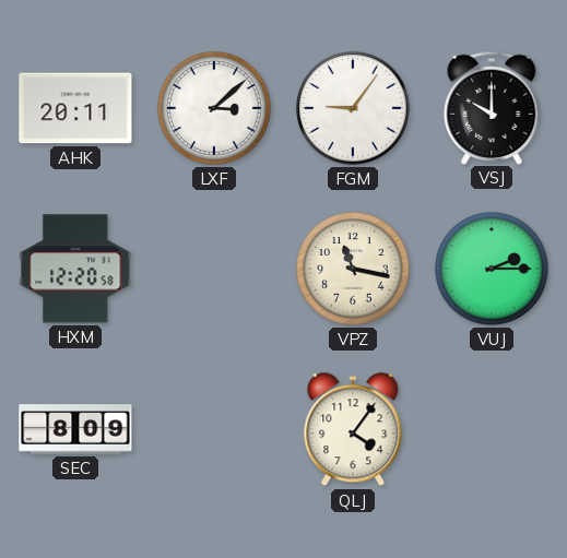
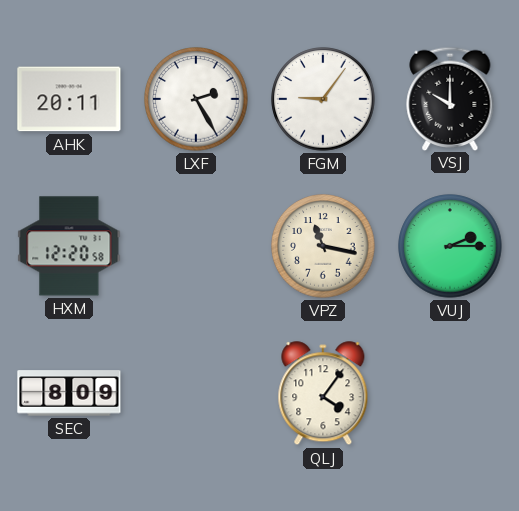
LXF: 3:08 -> 2:25
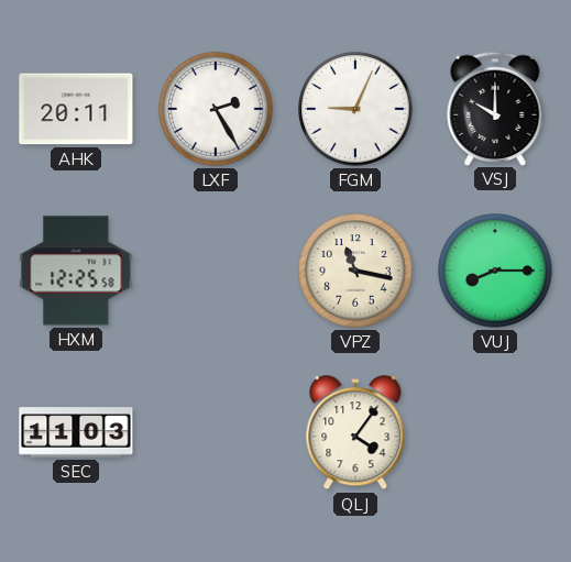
FGM: 9:06 -> 9:04
HXM: 12:20 -> 12:25
VUJ: 2:15 -> 8:15
SEC: 8:09 -> 11:03
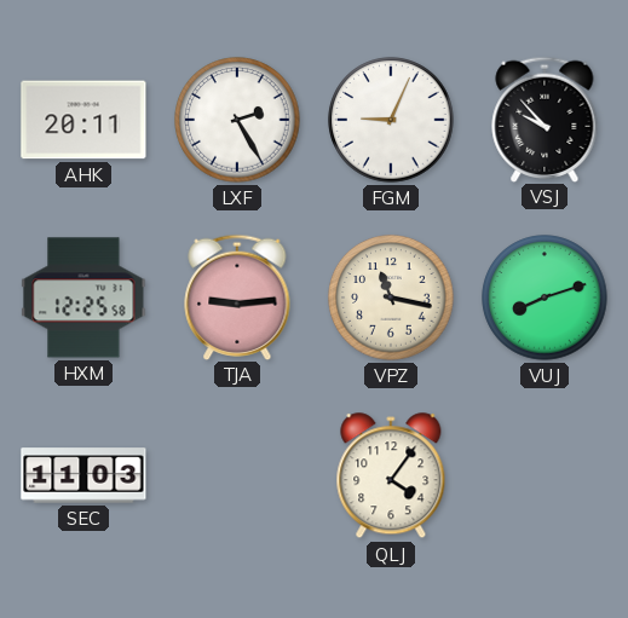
VSJ: 10:00 -> 9:53
TJA: none -> 9:14
VUJ: 8:15 -> 8:12
